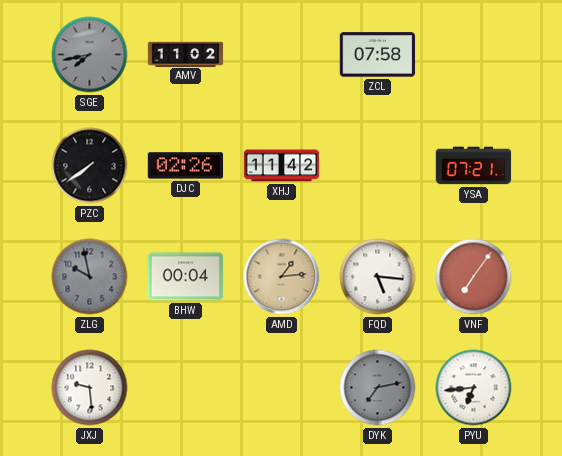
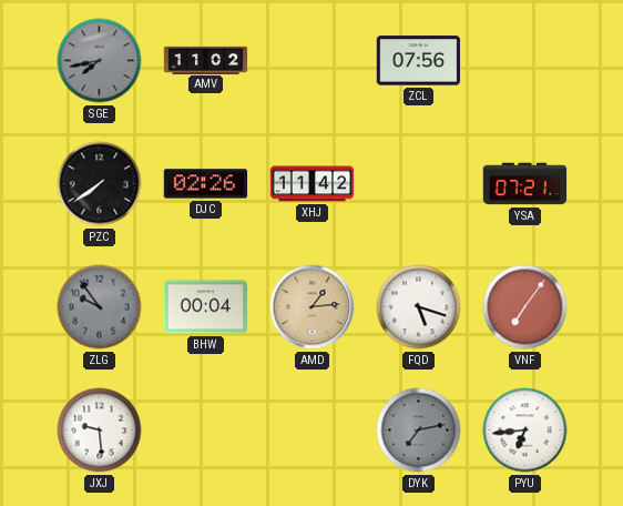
ZCL: 07:58 -> 07:56
ZLG: 9:58 -> 9:54
FQD: 5:16 -> 5:18
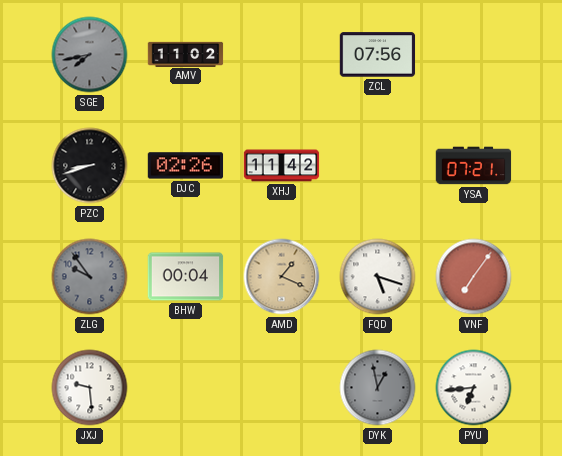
PZC: 7:39 -> 8:42
AMD: 1:14 -> 1:19
DYK: 7:13 -> 12:58
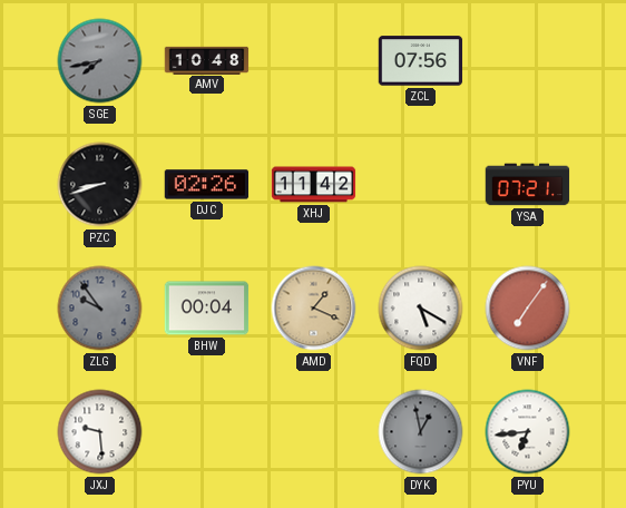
AMV: 11:02 -> 10:48
FQD: 5:18 -> 5:20
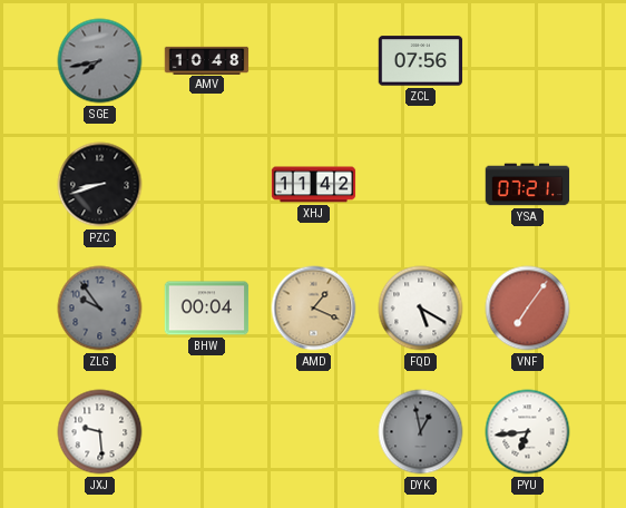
DJC: 02:26 -> none
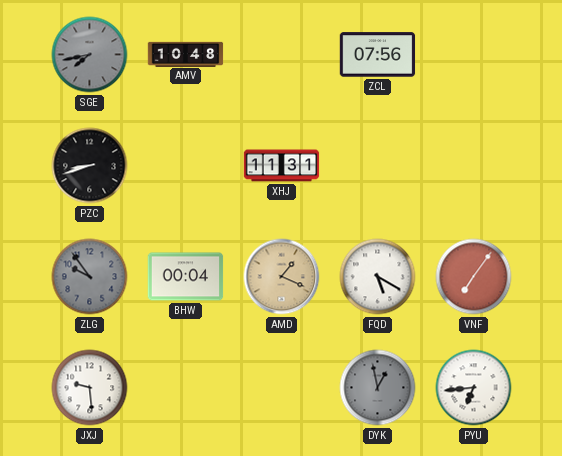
XHJ: 11:42 -> 11:31
YSA: 07:21 -> none
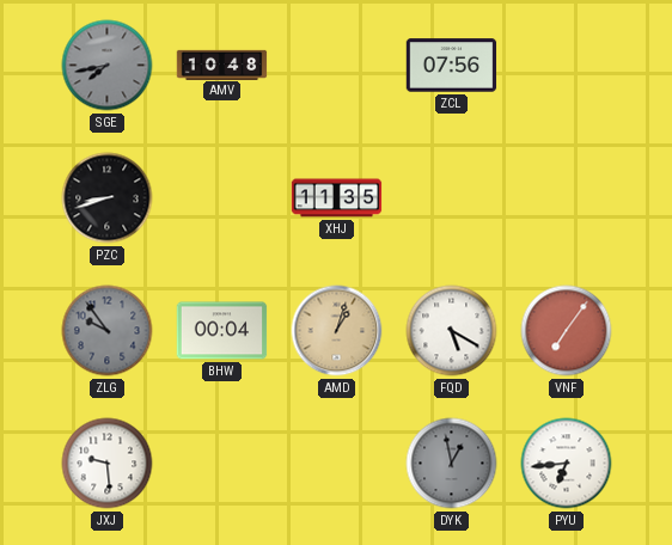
XHJ: 11:31 -> 11:35
AMD: 1:19 -> 1:03
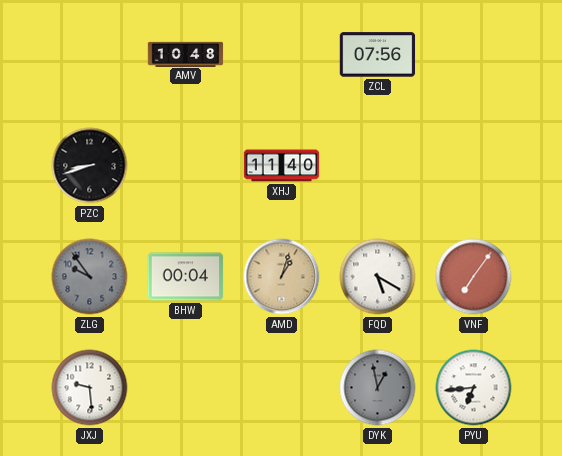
SGE: 7:43 -> none
XHJ: 11:35 -> 11:40
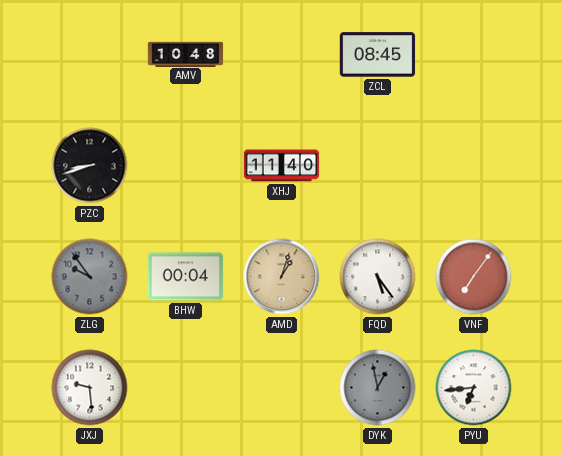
ZCL: 07:56 -> 08:45
FQD: 5:20 -> 5:24
